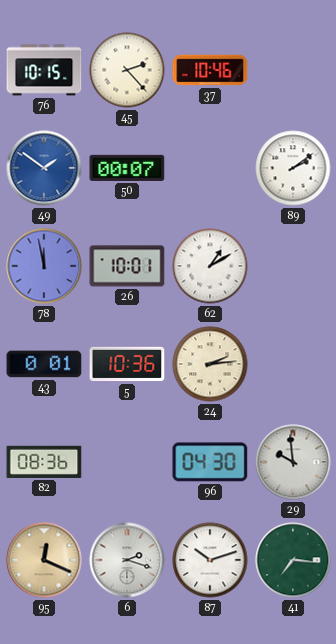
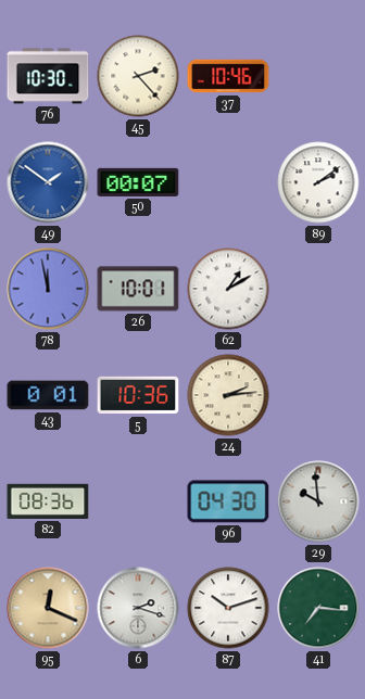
76: 10:15 -> 10:30
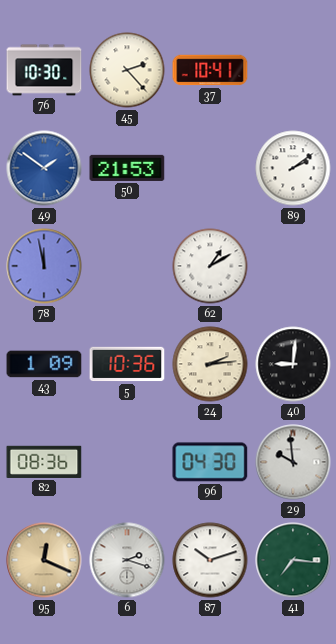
37: 10:46 -> 10:41
50: 00:07 -> 21:53
26: 10:01 -> none
43: 0:01 -> 1:09
40: none -> 9:01
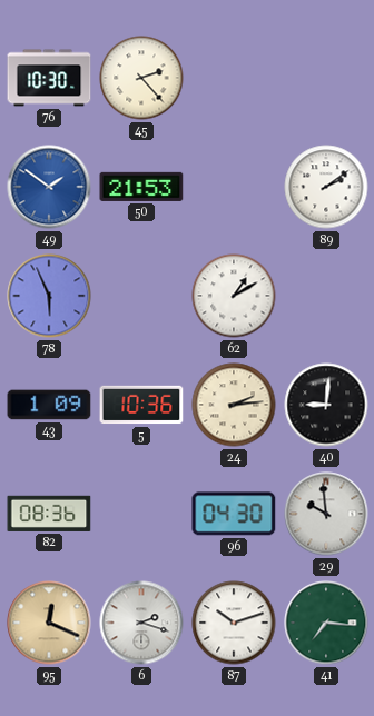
37: 10:41 -> none
78: 11:58 -> 5:56
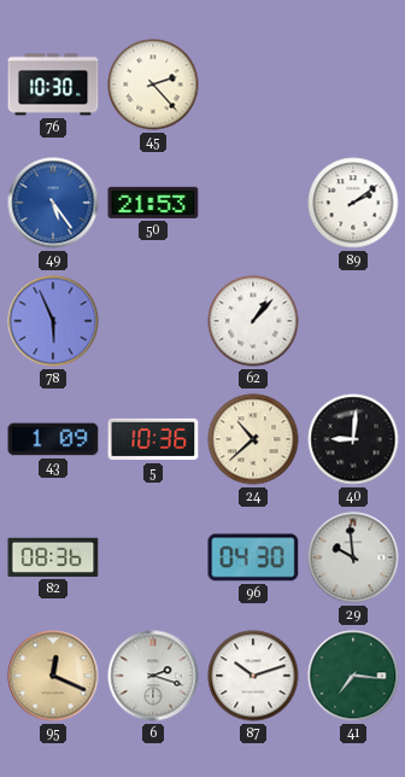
49: 1:51 -> 5:24
62: 1:10 -> 1:07
24: 2:14 -> 10:38
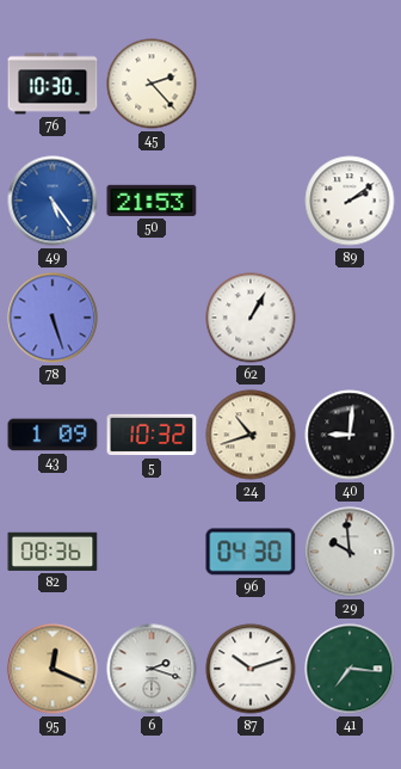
78: 5:56 -> 5:27
62: 1:07 -> 1:05
5: 10:36 -> 10:32
24: 10:38 -> 10:42
